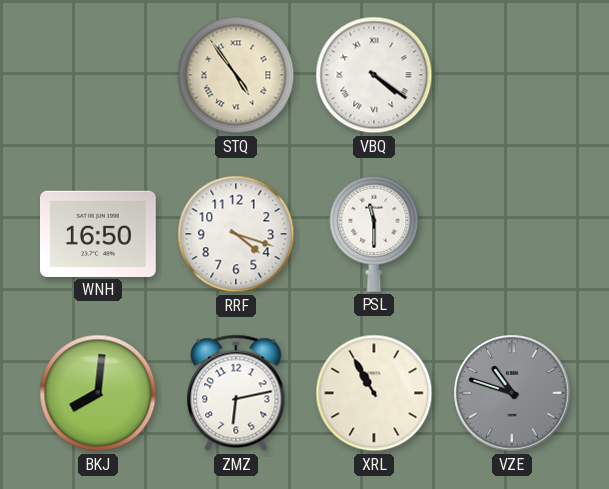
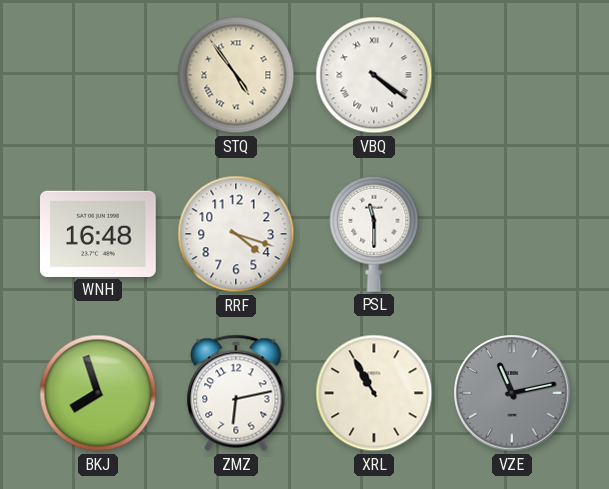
WNH: 16:50 -> 16:48
BKJ: 8:01 -> 7:57
VZE: 10:48 -> 11:13
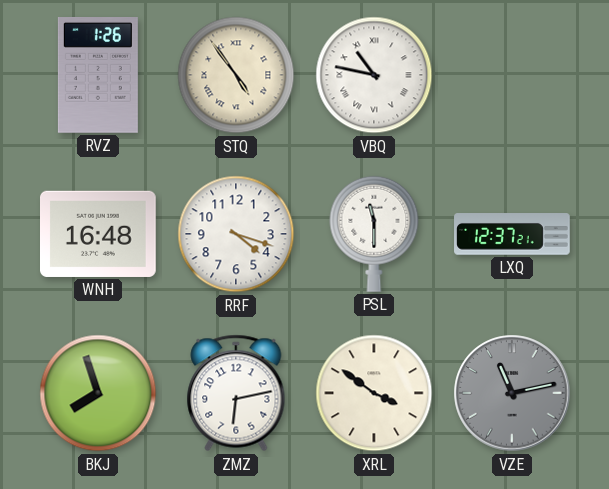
RVZ: none -> 1:26
VBQ: 4:21 -> 10:47
LXQ: none -> 12:37
XRL: 10:55 -> 3:51
